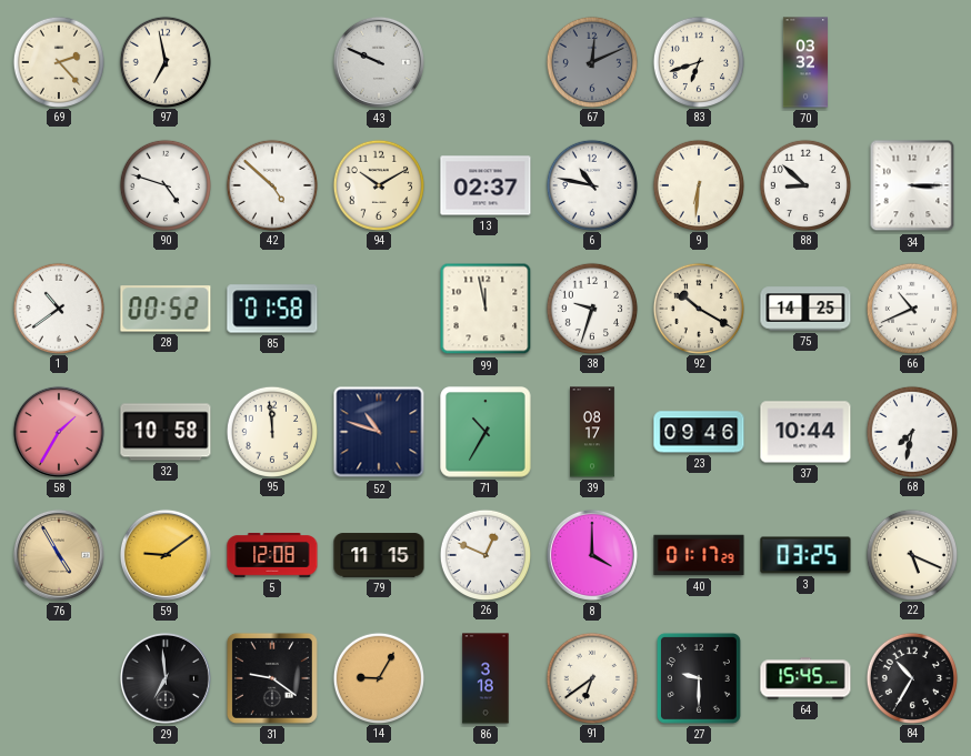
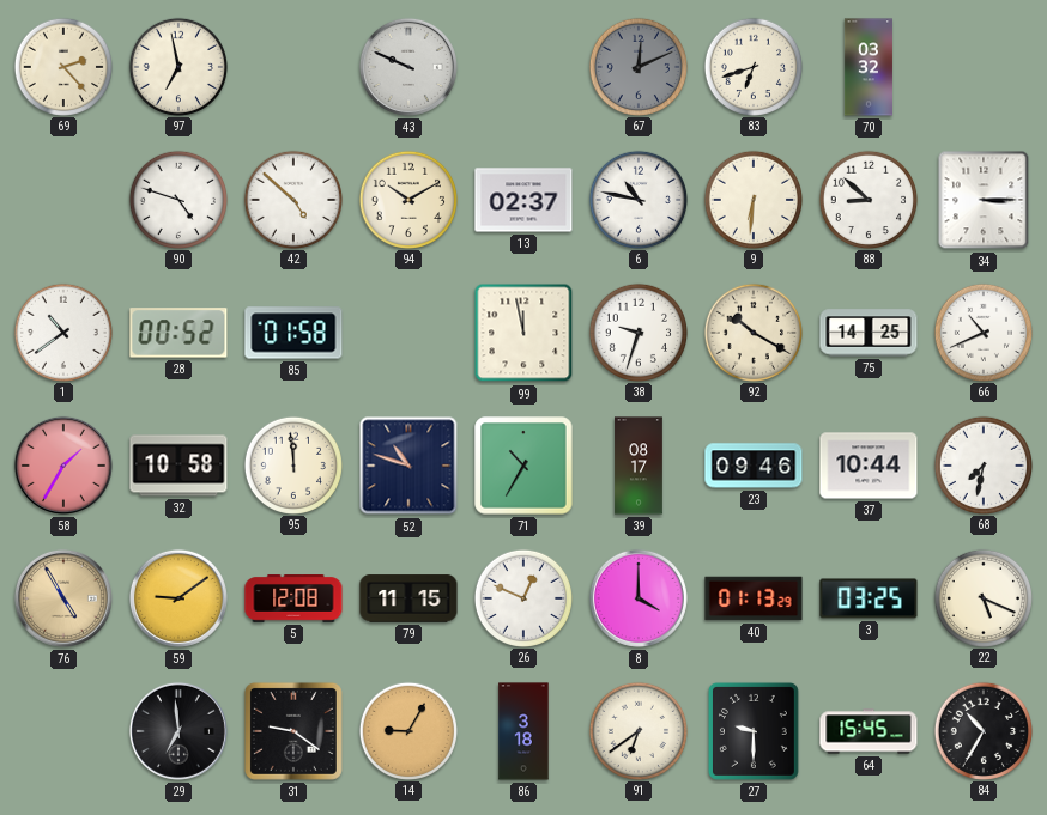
40: 01:17 -> 01:13
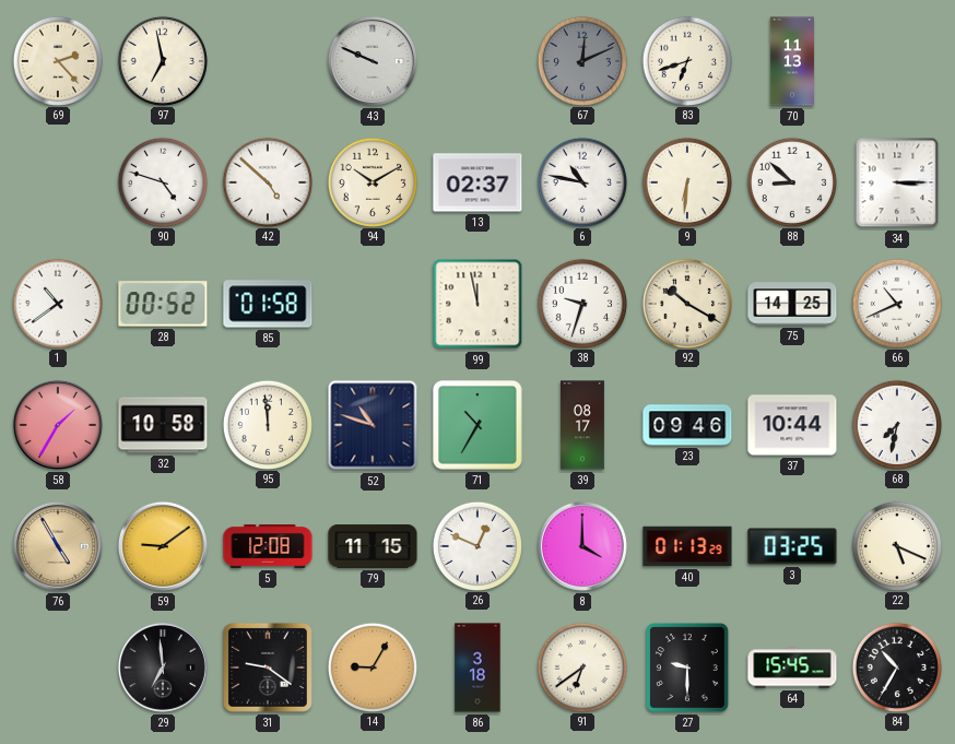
70: 03:32 -> 11:13
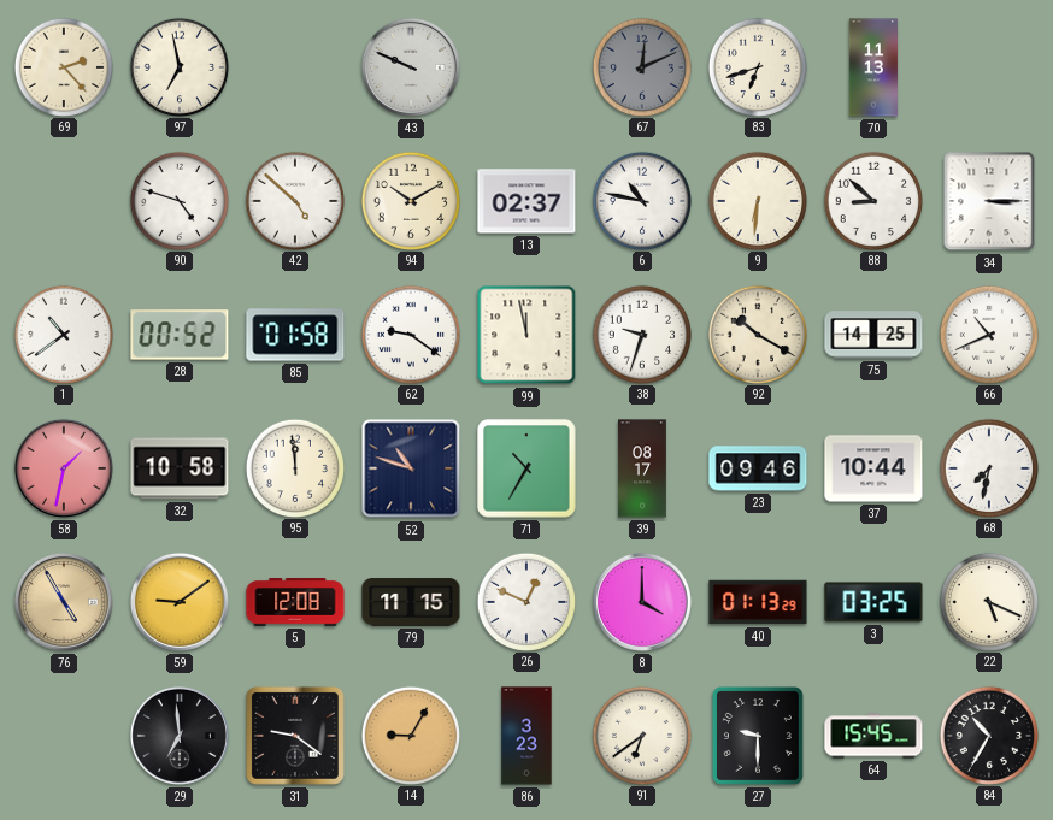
62: none -> 9:21
58: 1:35 -> 1:32
86: 3:18 -> 3:23
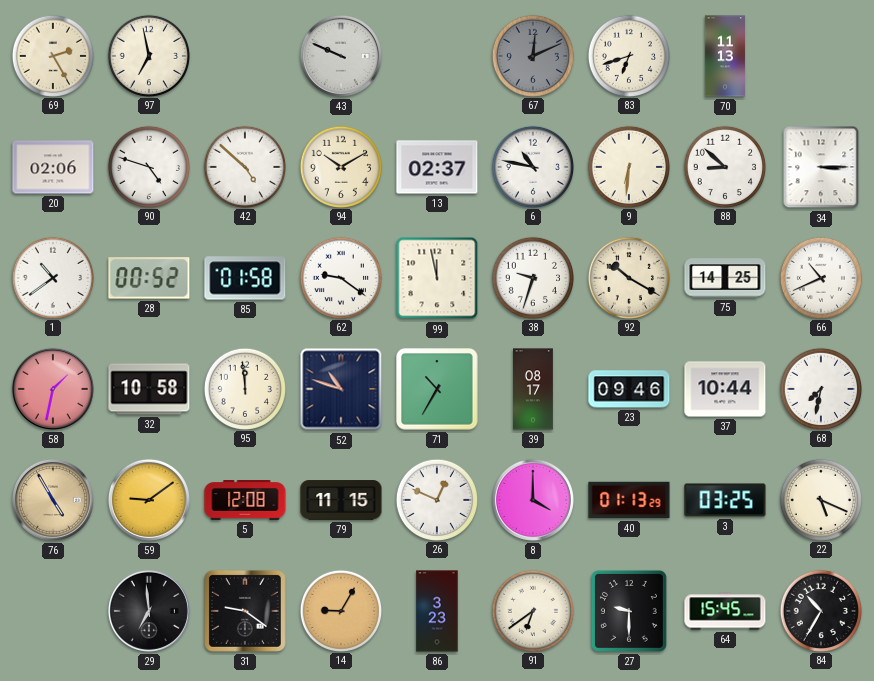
69: 2:23 -> 2:25
20: none -> 02:06
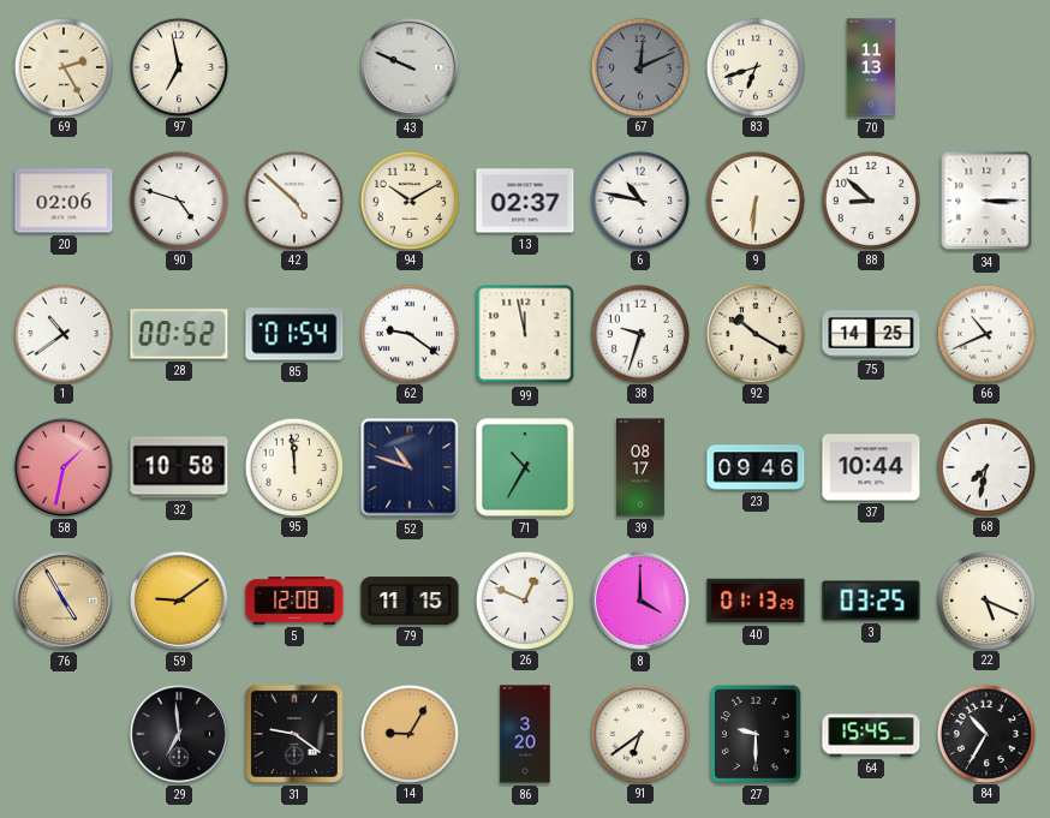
85: 01:58 -> 01:54
86: 3:23 -> 3:20
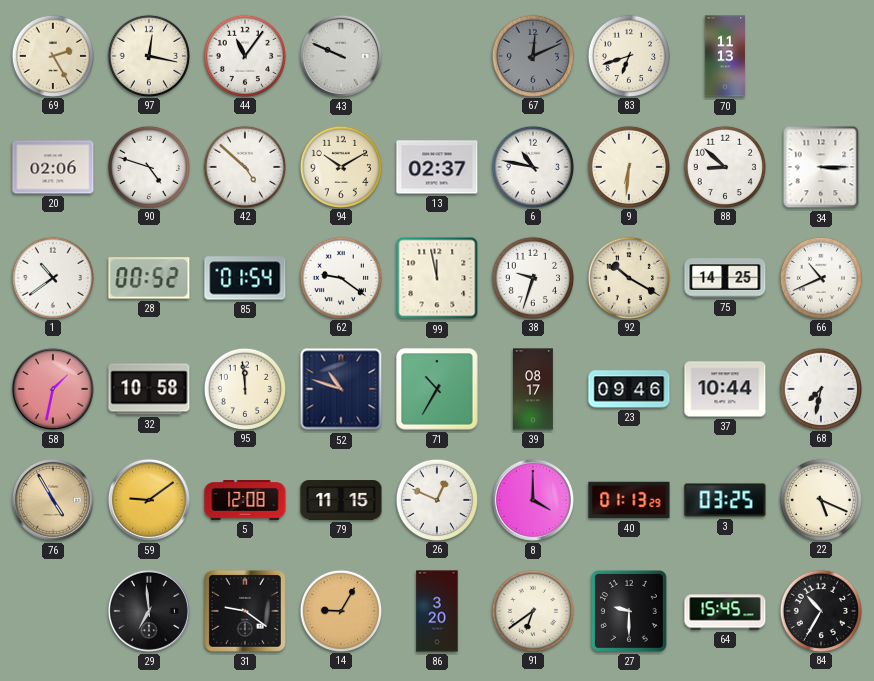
97: 6:58 -> 12:17
44: none -> 11:06
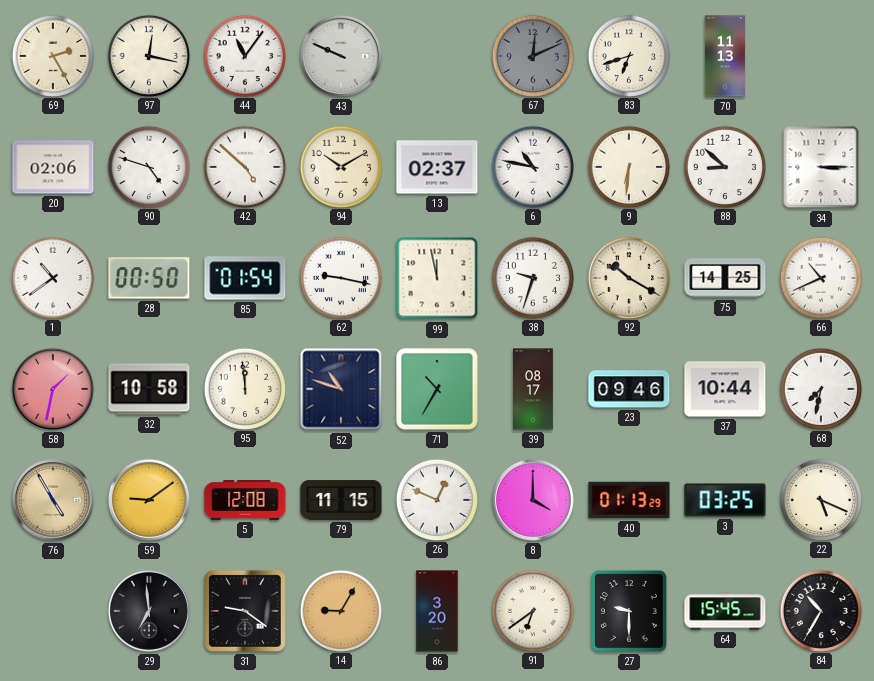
28: 00:52 -> 00:50
62: 9:21 -> 9:17
